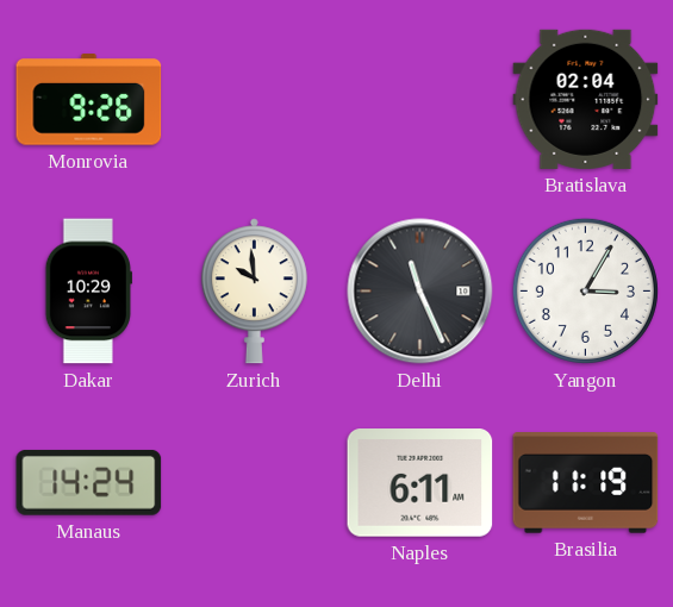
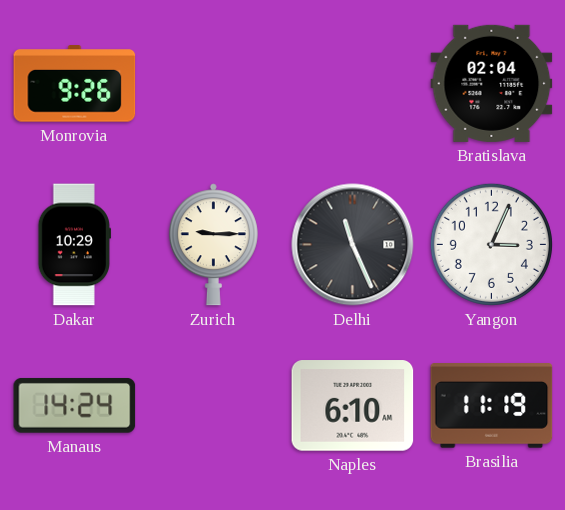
Zurich: 9:59 -> 9:15
Yangon: 3:05 -> 3:04
Naples: 6:11 -> 6:10
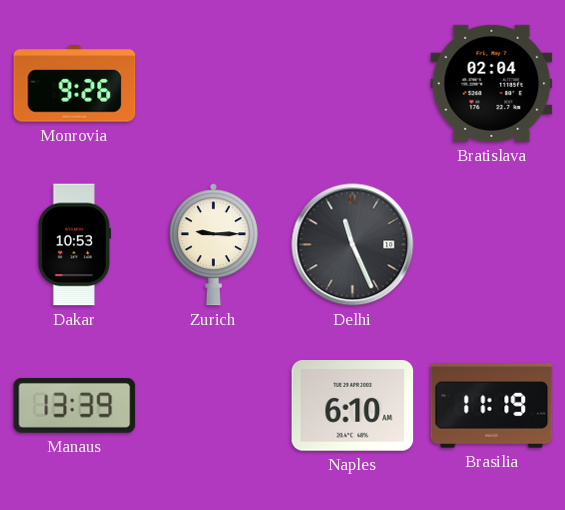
Dakar: 10:29 -> 10:53
Yangon: 3:04 -> none
Manaus: 14:24 -> 13:39
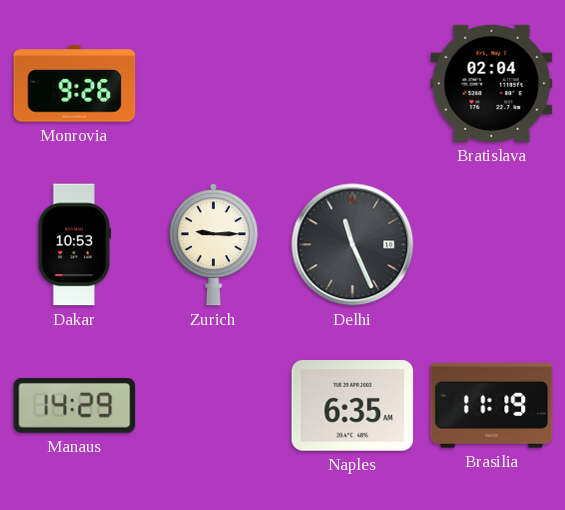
Manaus: 13:39 -> 14:29
Naples: 6:10 -> 6:35
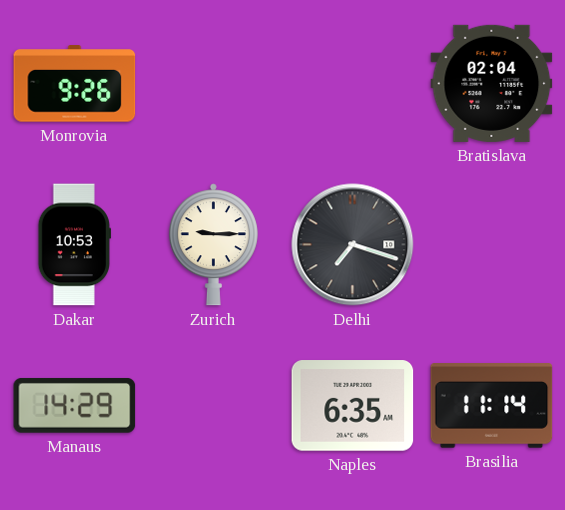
Delhi: 11:26 -> 7:18
Brasilia: 11:19 -> 11:14
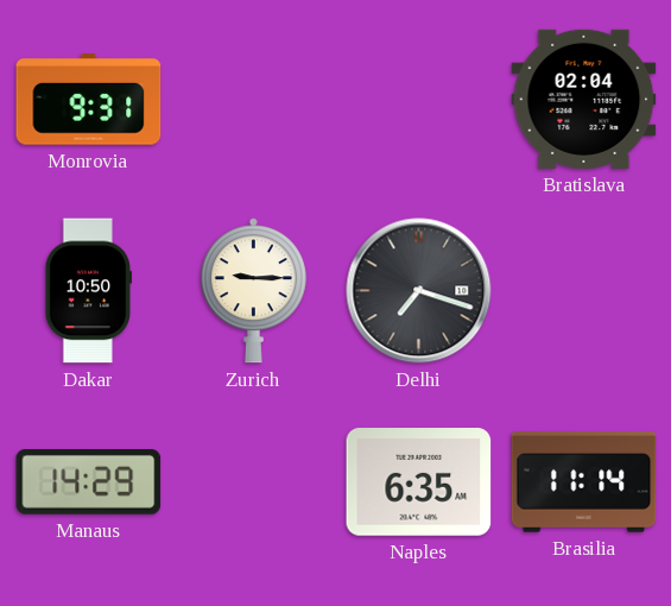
Monrovia: 9:26 -> 9:31
Dakar: 10:53 -> 10:50
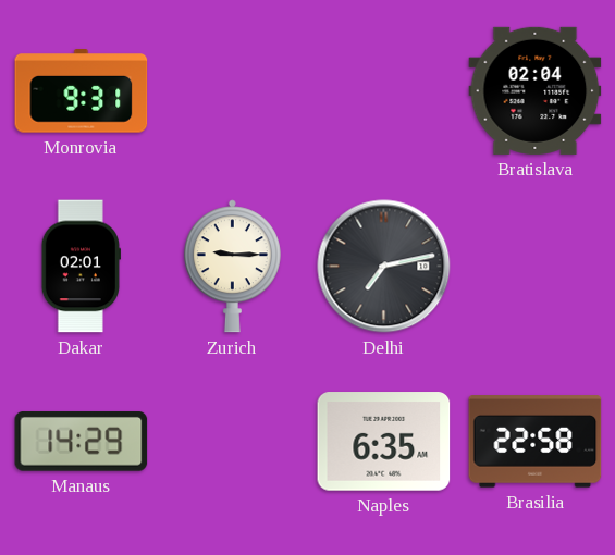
Dakar: 10:50 -> 02:01
Delhi: 7:18 -> 7:13
Brasilia: 11:14 -> 22:58
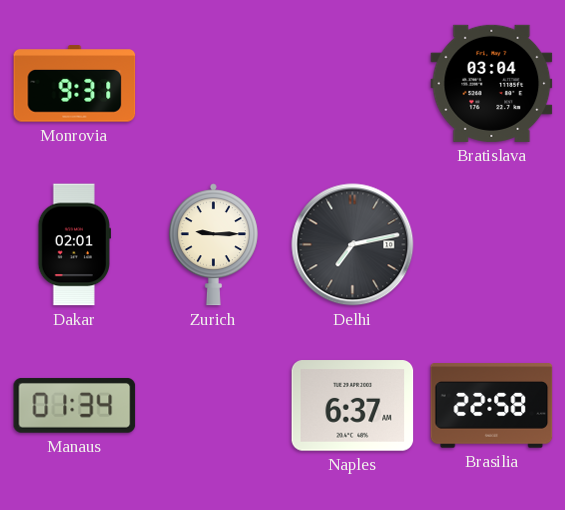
Bratislava: 02:04 -> 03:04
Manaus: 14:29 -> 01:34
Naples: 6:35 -> 6:37
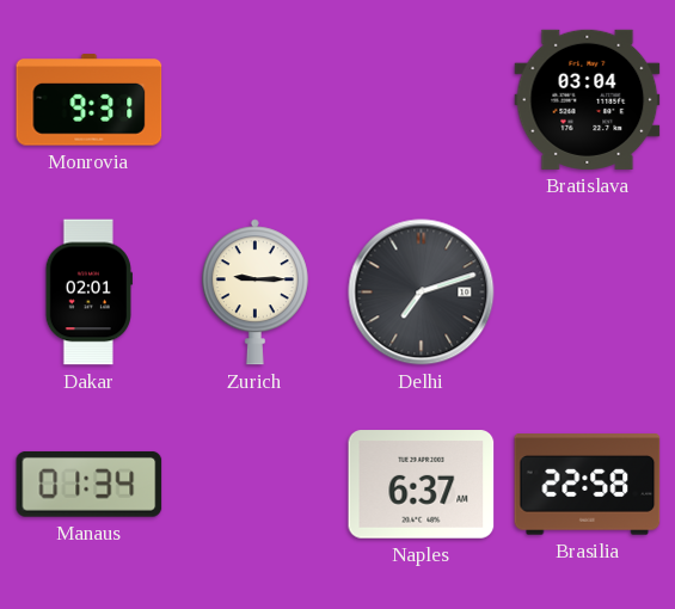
Delhi: 7:13 -> 7:12
